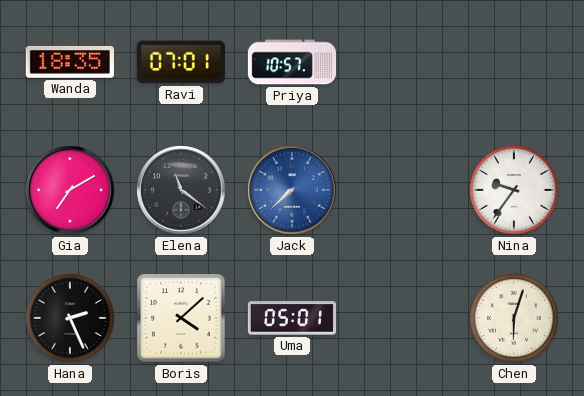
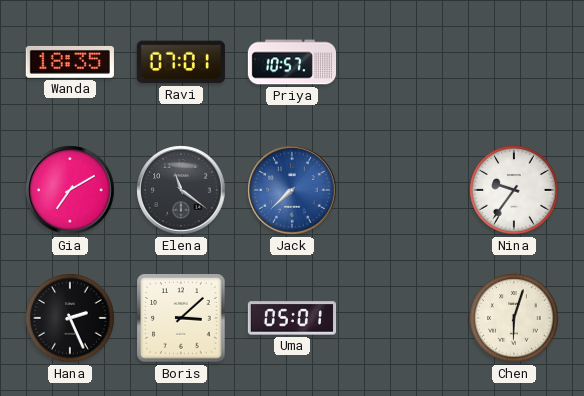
Boris: 4:08 -> 3:08
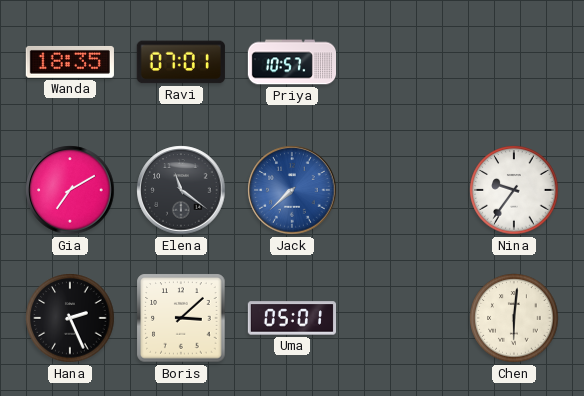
Chen: 6:03 -> 6:01
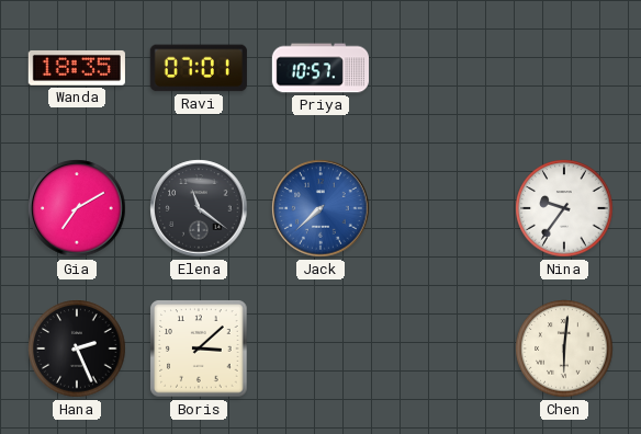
Uma: 05:01 -> none
